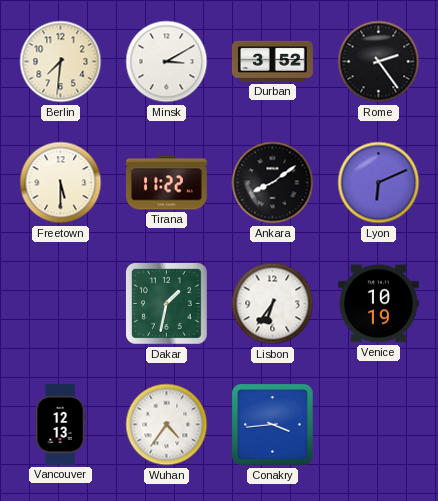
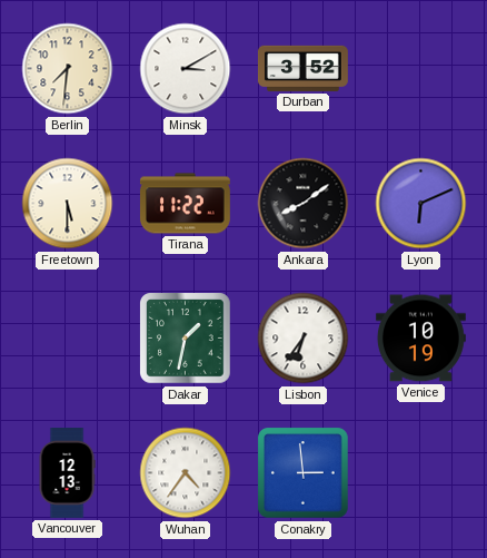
Rome: 2:24 -> none
Conakry: 3:44 -> 2:59
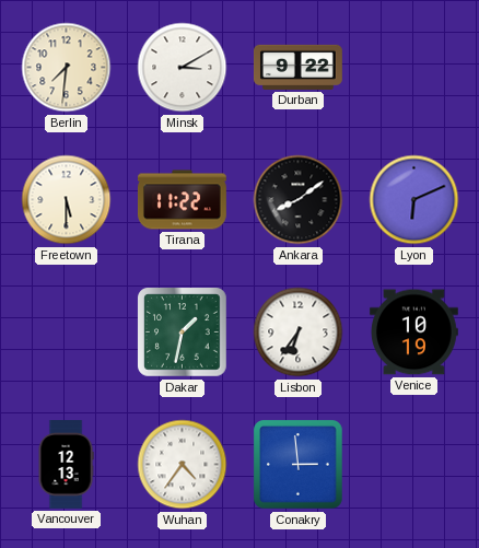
Durban: 3:52 -> 9:22
